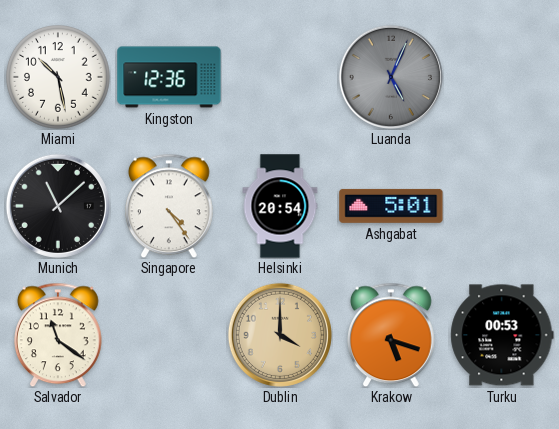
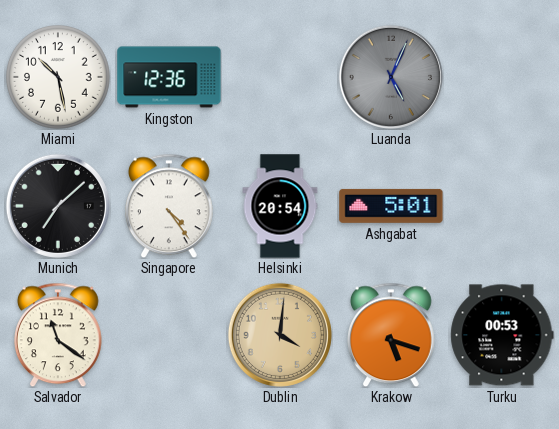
Munich: 11:08 -> 7:08
Dublin: 4:00 -> 4:01
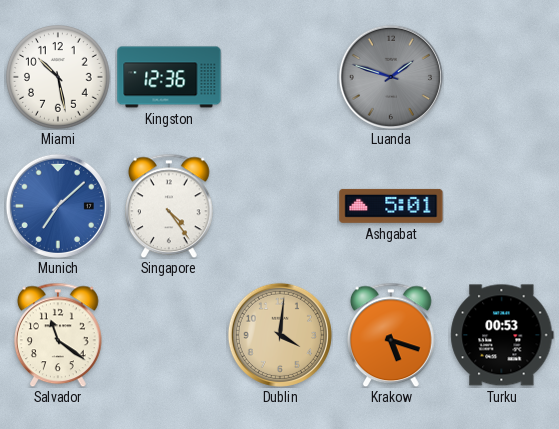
Luanda: 5:04 -> 1:48
Munich dial: black -> blue
Helsinki: 20:54 -> none
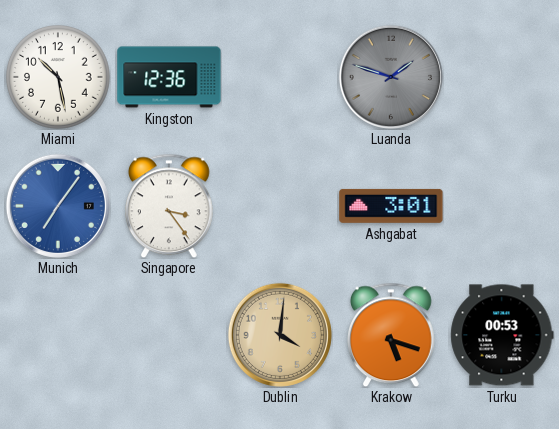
Munich: 7:08 -> 7:06
Singapore: 4:24 -> 3:24
Ashgabat: 5:01 -> 3:01
Salvador: 11:21 -> none
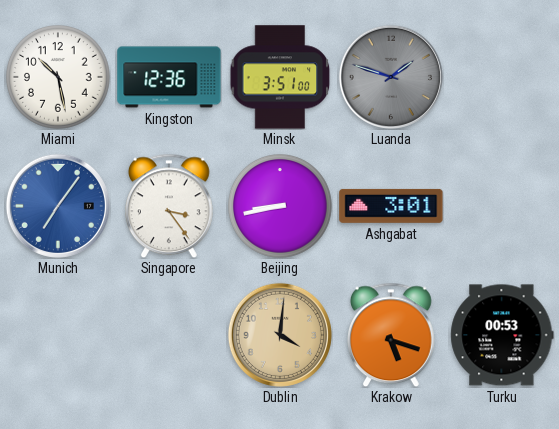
Minsk: none -> 3:51
Beijing: none -> 8:43
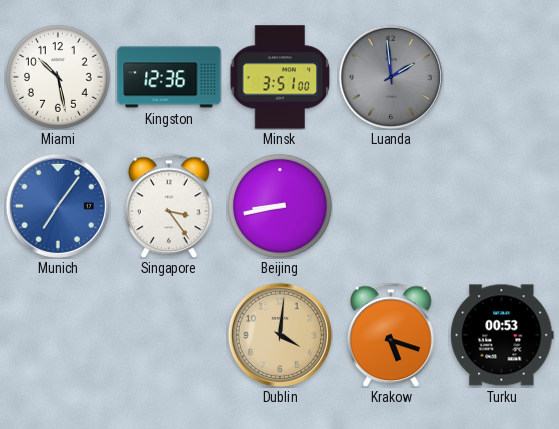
Luanda: 1:48 -> 1:59
Ashgabat: 3:01 -> none
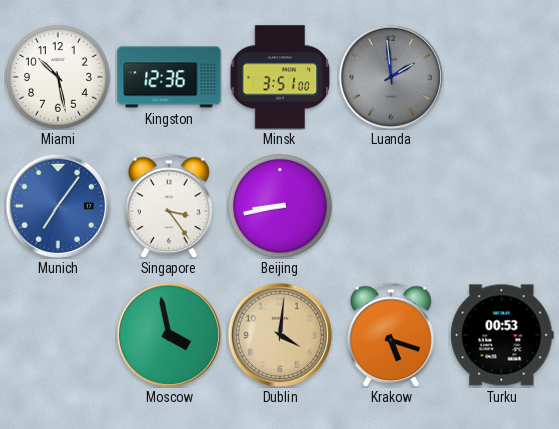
Moscow: none -> 3:58
